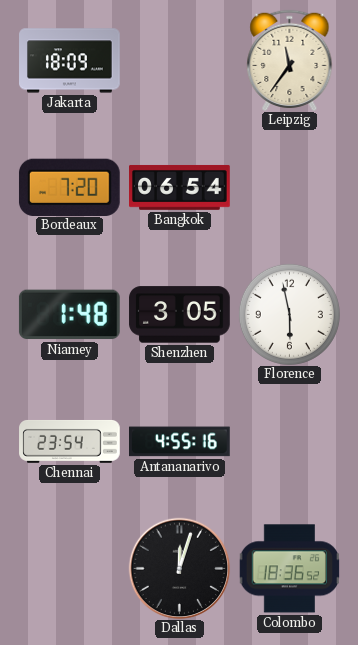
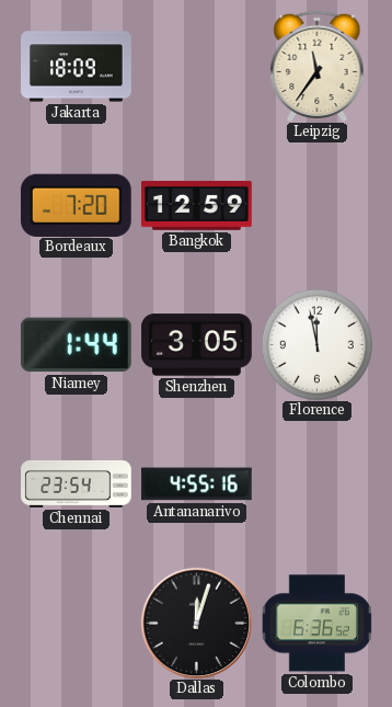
Bangkok: 06:54 -> 12:59
Niamey: 1:48 -> 1:44
Florence: 5:58 -> 11:58
Colombo: 18:36 -> 6:36
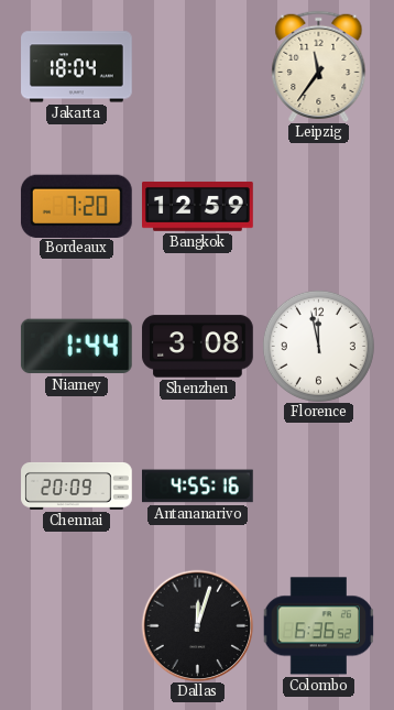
Jakarta: 18:09 -> 18:04
Shenzhen: 3:05 -> 3:08
Chennai: 23:54 -> 20:09
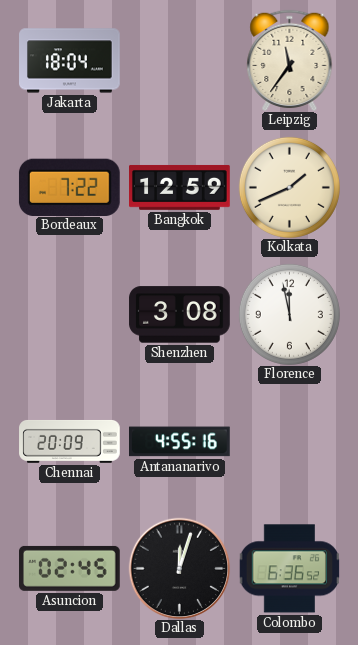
Bordeaux: 7:20 -> 7:22
Kolkata: none -> 1:41
Niamey: 1:44 -> none
Asuncion: none -> 02:45
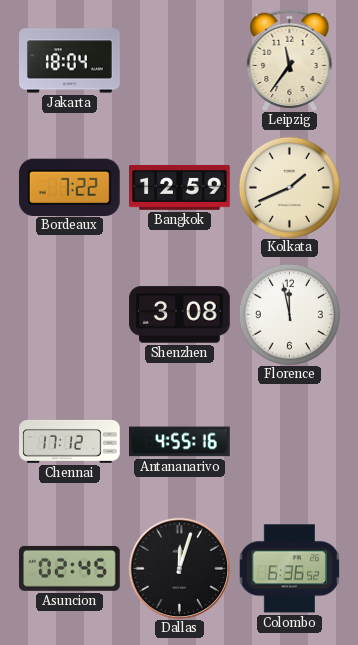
Chennai: 20:09 -> 17:12
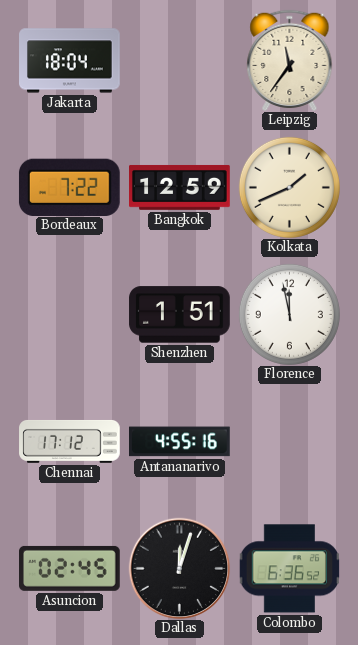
Shenzhen: 3:08 -> 1:51
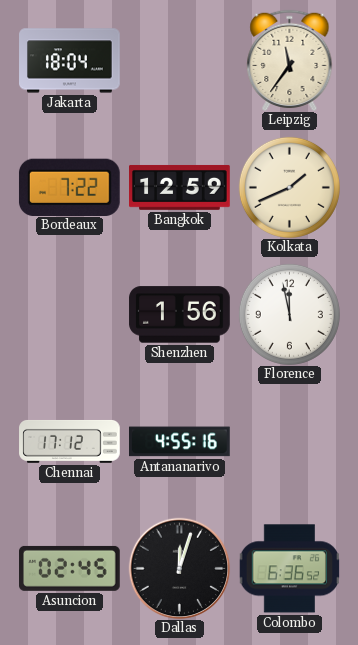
Shenzhen: 1:51 -> 1:56
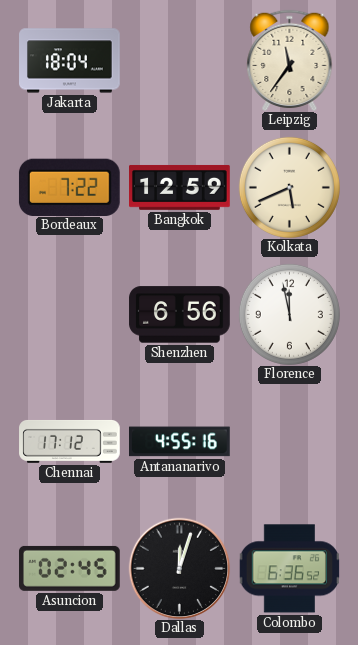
Kolkata: 1:41 -> 5:41
Shenzhen: 1:56 -> 6:56
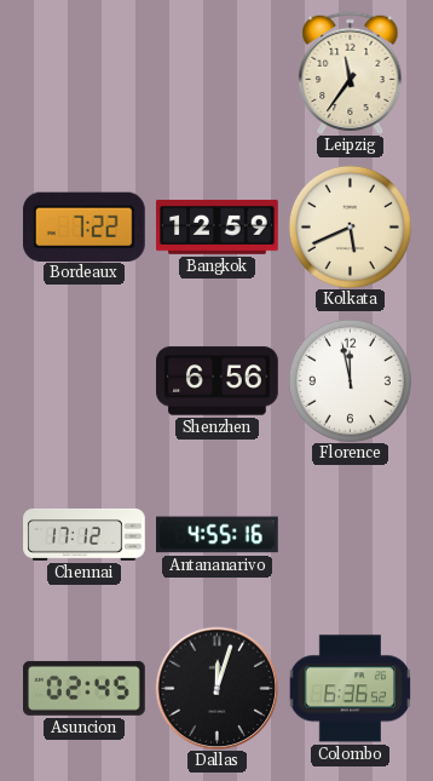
Jakarta: 18:04 -> none
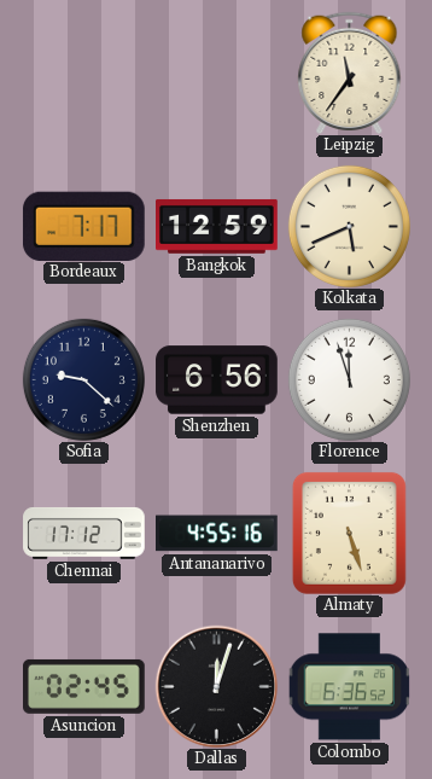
Bordeaux: 7:22 -> 7:17
Sofia: none -> 9:22
Florence: 11:58 -> 11:57
Almaty: none -> 5:27
